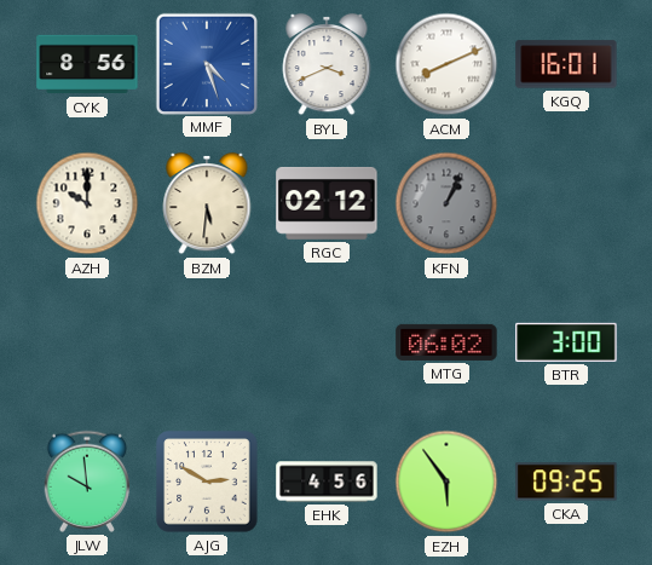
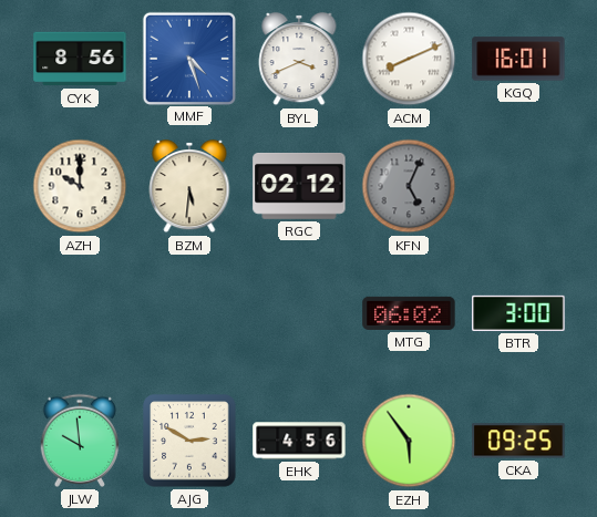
KFN: 1:04 -> 5:04
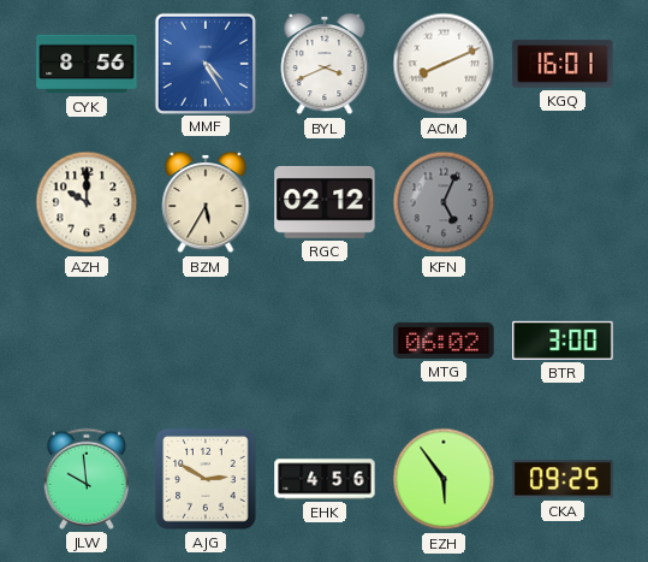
MMF: 4:27 -> 4:25
BZM: 5:31 -> 5:35
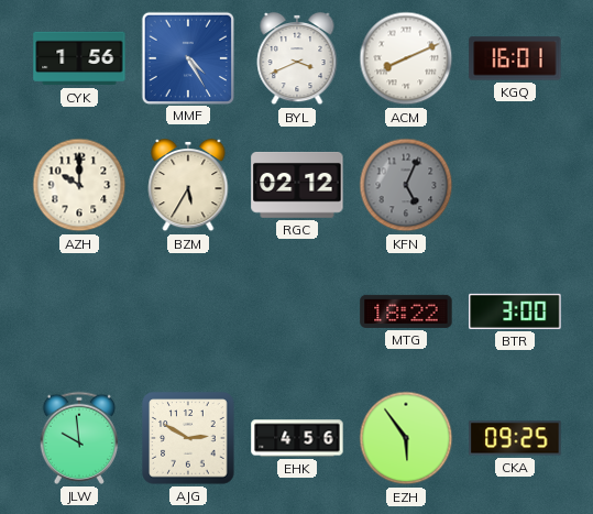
CYK: 8:56 -> 1:56
MTG: 06:02 -> 18:22
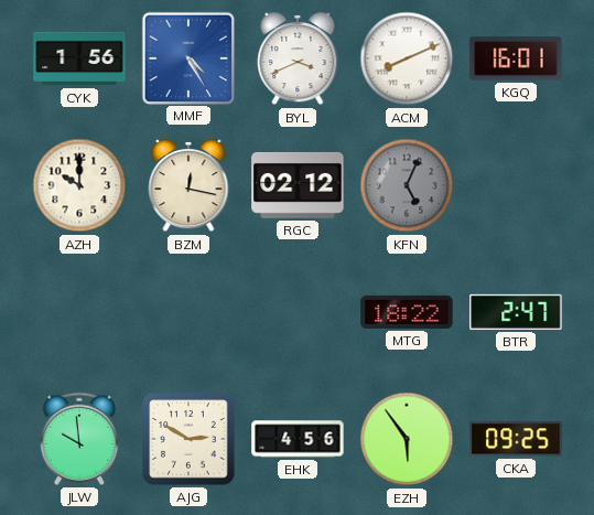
BZM: 5:35 -> 12:17
BTR: 3:00 -> 2:47
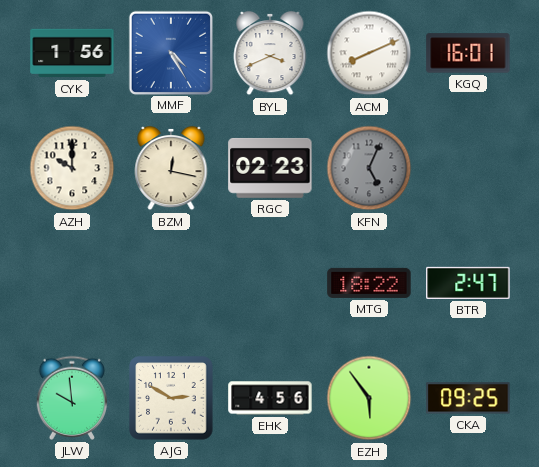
RGC: 02:12 -> 02:23
